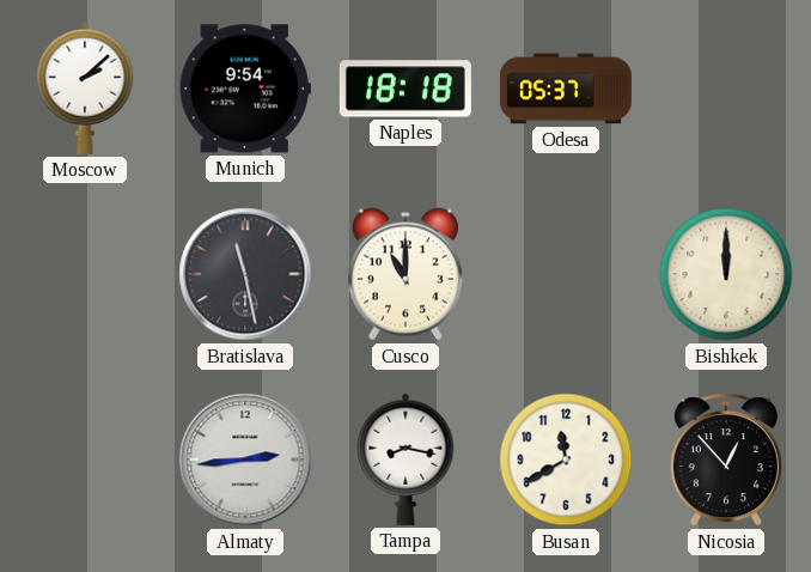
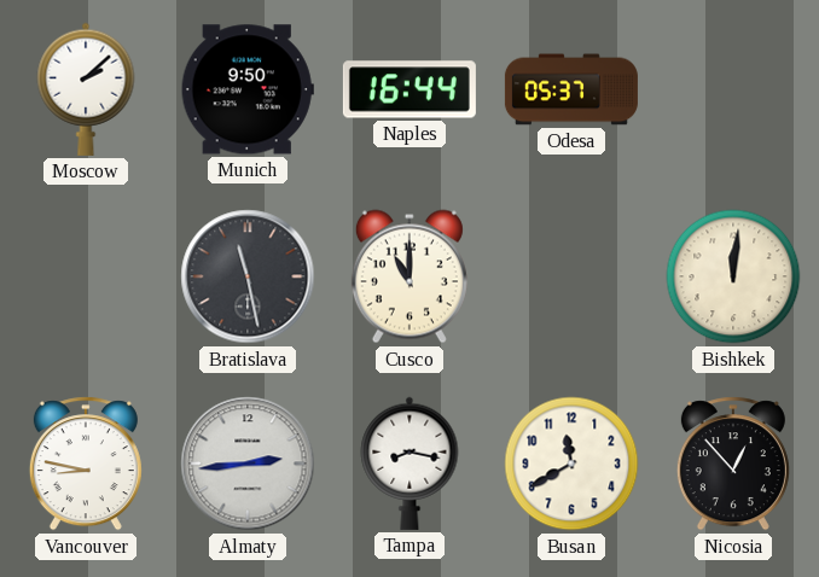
Munich: 9:54 -> 9:50
Naples: 18:18 -> 16:44
Bishkek: 12:00 -> 12:01
Vancouver: none -> 8:47
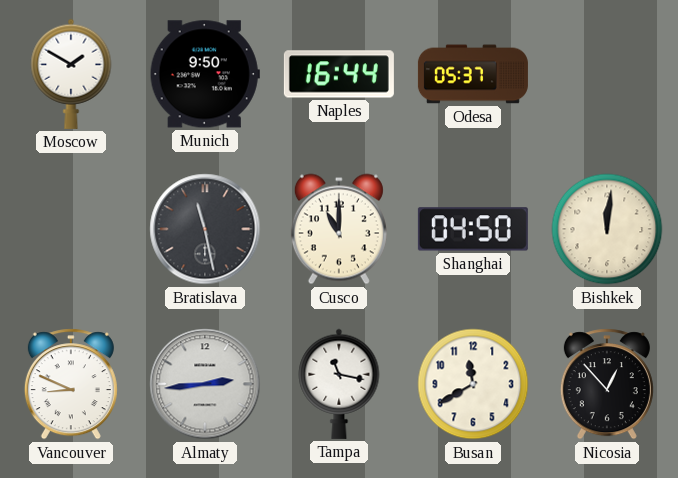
Moscow: 2:08 -> 1:50
Shanghai: none -> 04:50
Vancouver: 8:47 -> 8:49
Tampa: 8:17 -> 11:17
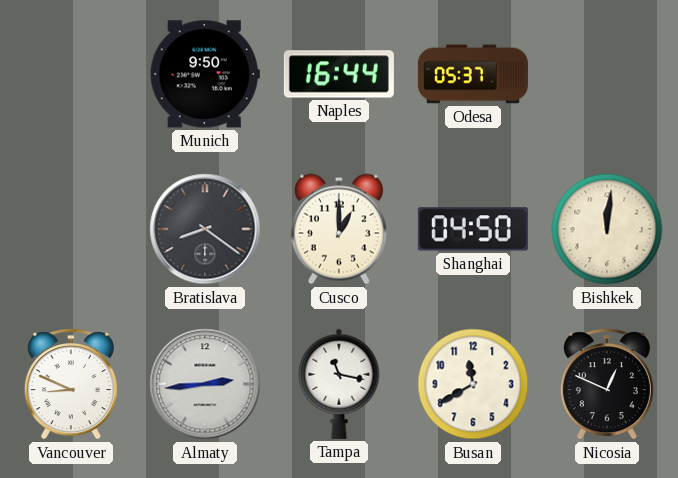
Moscow: 1:50 -> none
Bratislava: 11:28 -> 8:21
Cusco: 11:00 -> 1:00
Nicosia: 12:53 -> 12:49
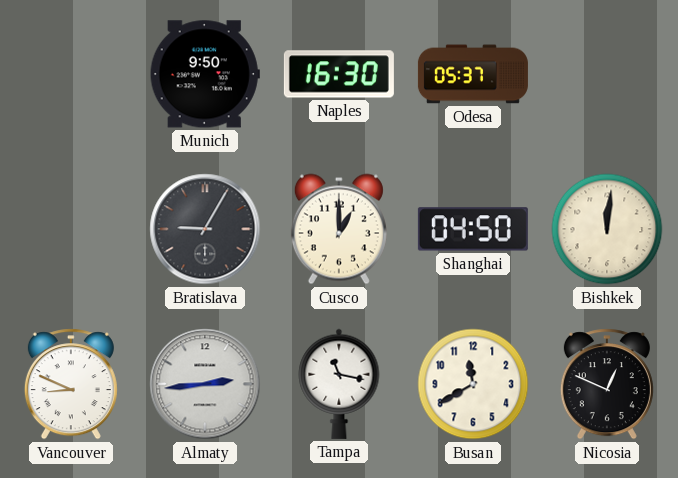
Naples: 16:44 -> 16:30
Bratislava: 8:21 -> 9:05
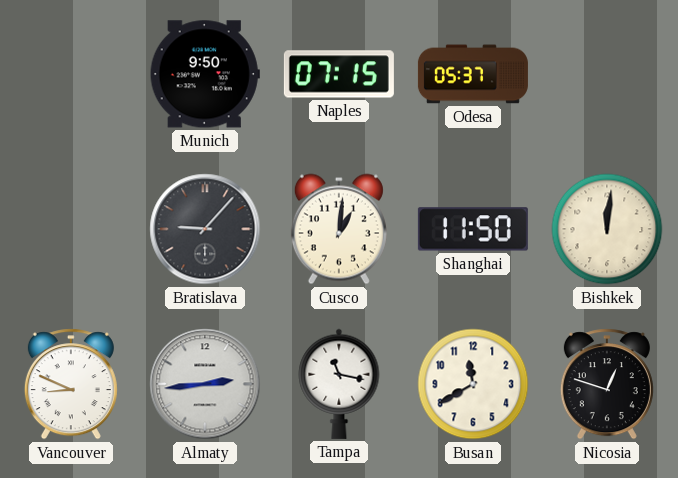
Naples: 16:30 -> 07:15
Bratislava: 9:05 -> 9:07
Cusco: 1:00 -> 1:01
Shanghai: 04:50 -> 11:50
Nicosia: 12:49 -> 12:48
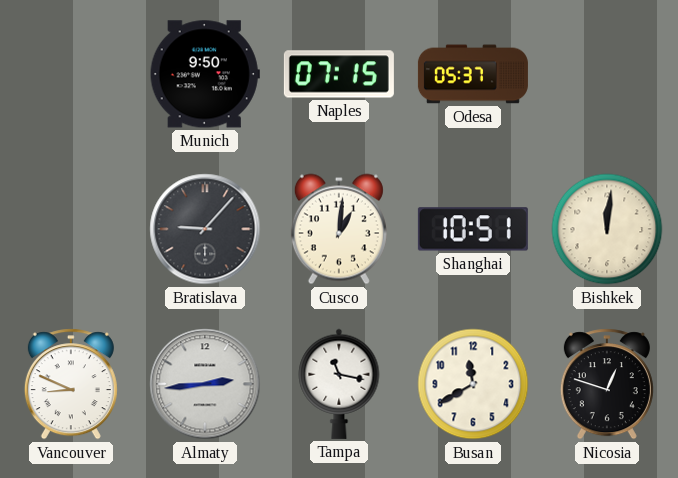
Shanghai: 11:50 -> 10:51
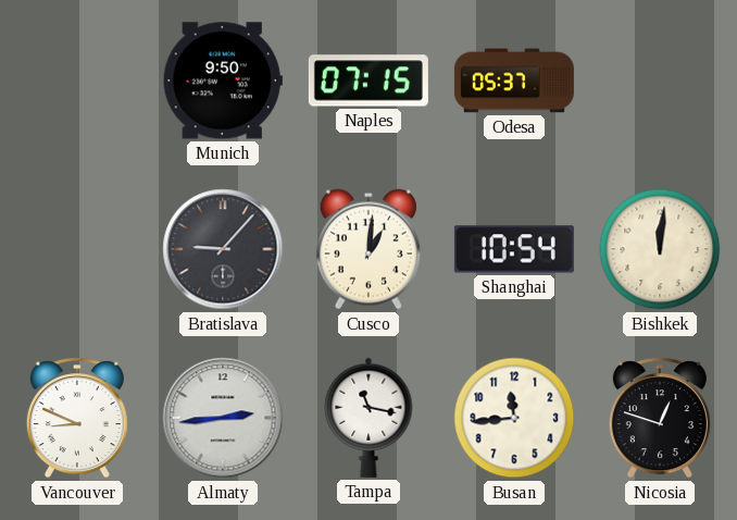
Shanghai: 10:51 -> 10:54
Busan: 11:40 -> 11:44
